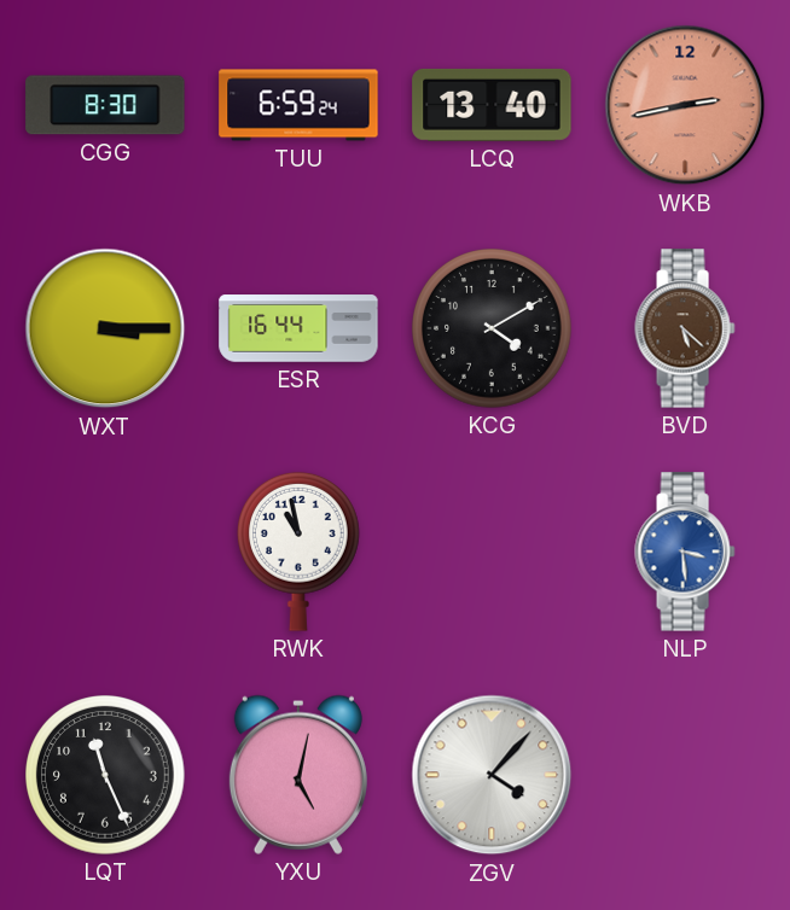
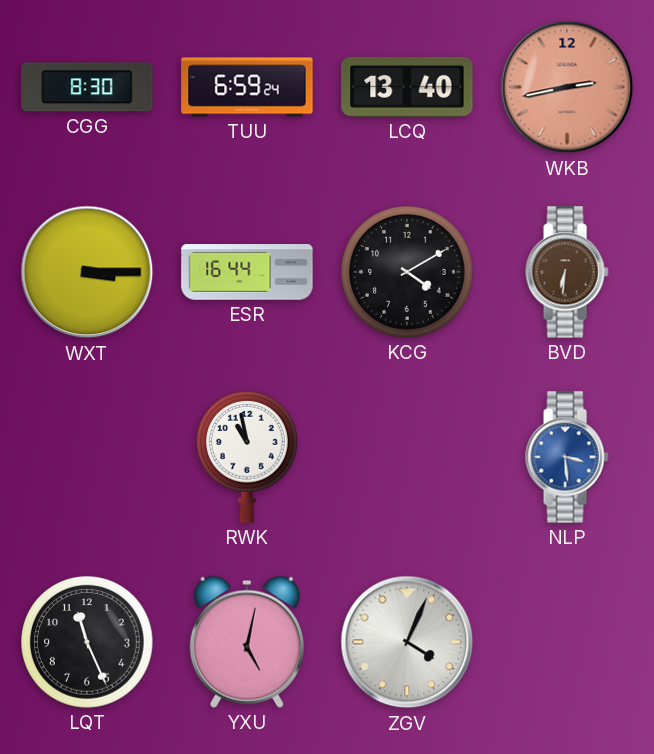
BVD: 5:22 -> 6:31
ZGV: 4:07 -> 4:04
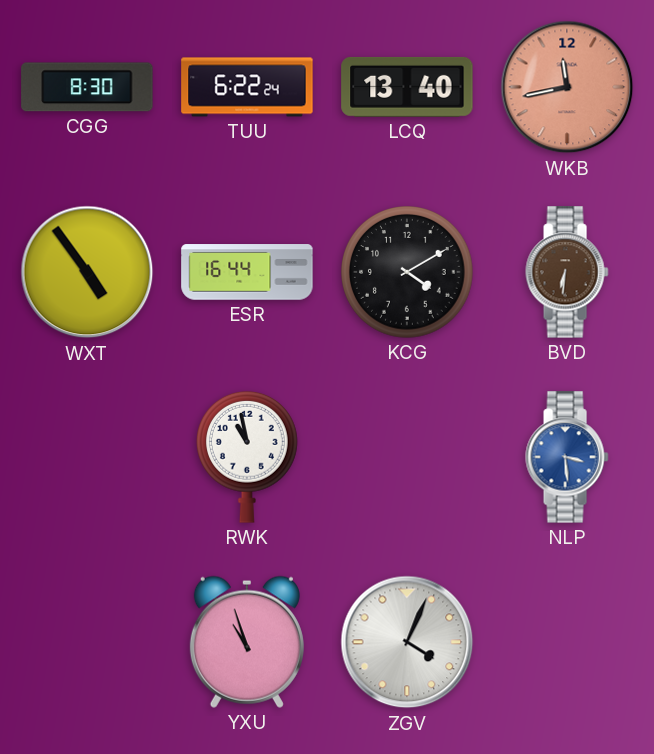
TUU: 6:59 -> 6:22
WKB: 2:43 -> 11:43
WXT: 3:15 -> 4:54
LQT: 11:26 -> none
YXU: 5:02 -> 10:57
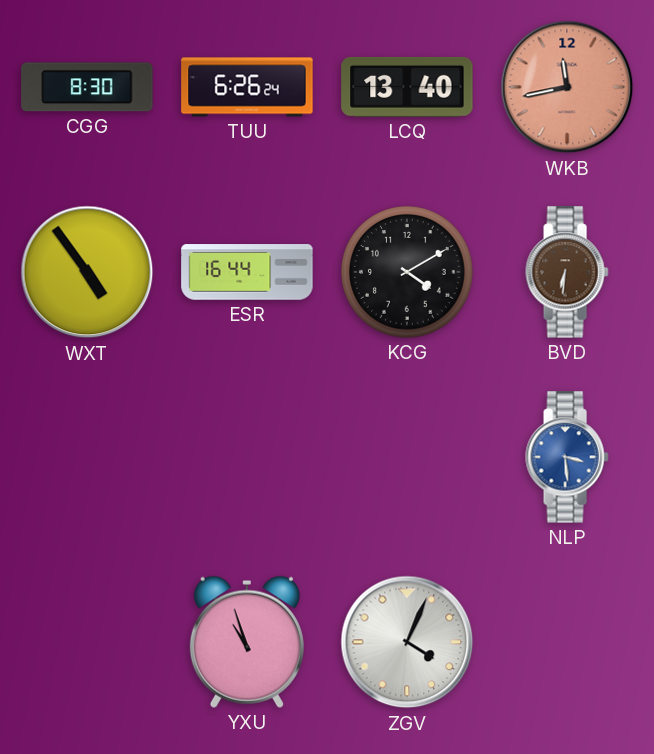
TUU: 6:22 -> 6:26
RWK: 10:58 -> none
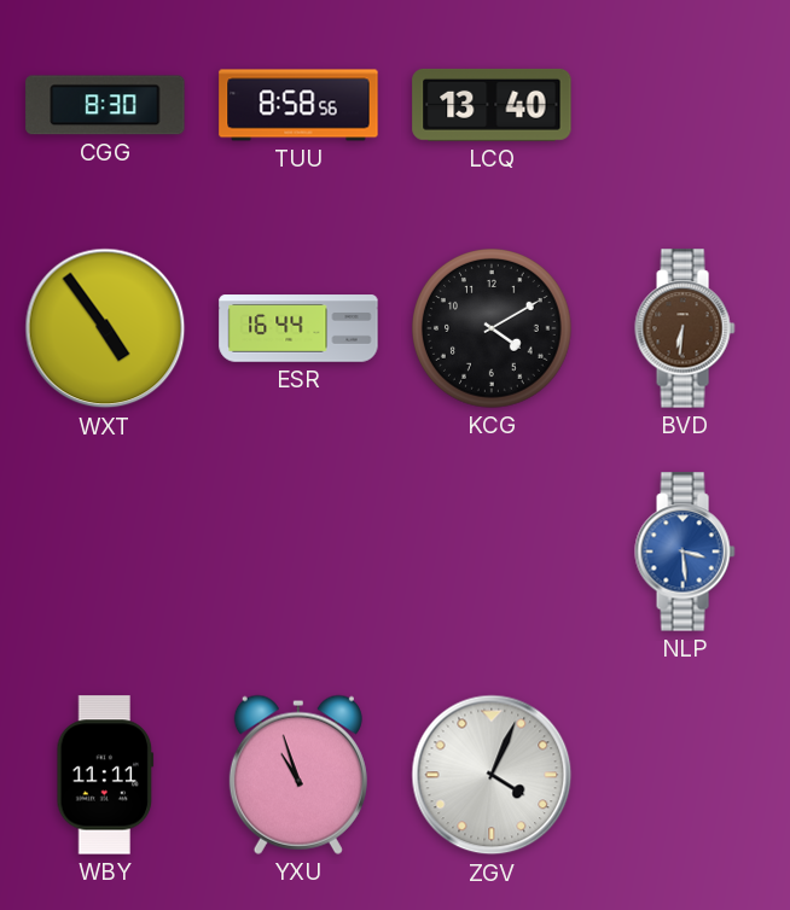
TUU: 6:26 -> 8:58
WKB: 11:43 -> none
WBY: none -> 11:11
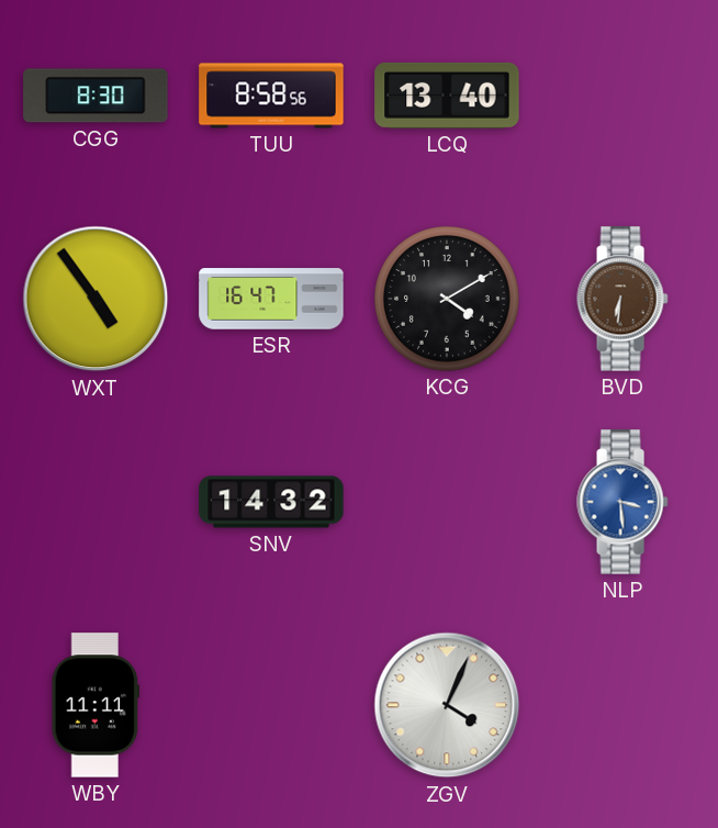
ESR: 16:44 -> 16:47
SNV: none -> 14:32
YXU: 10:57 -> none
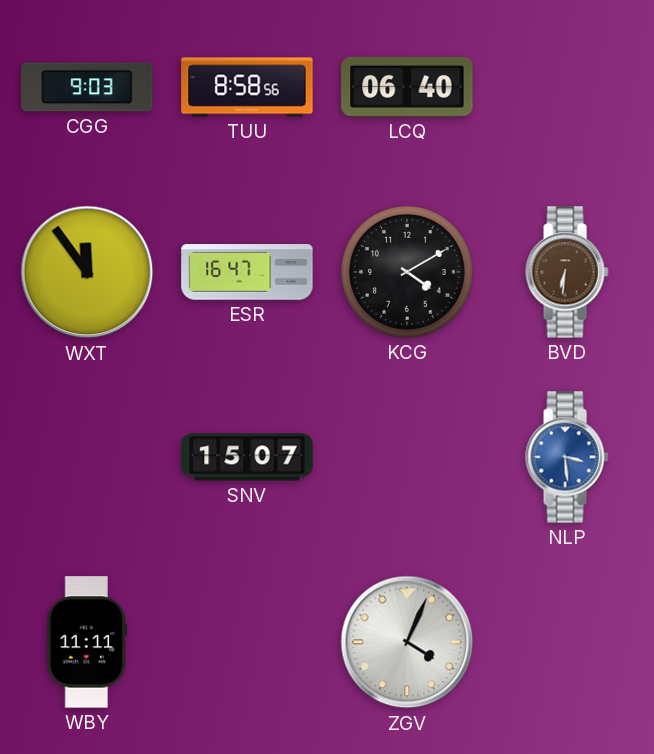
CGG: 8:30 -> 9:03
LCQ: 13:40 -> 06:40
WXT: 4:54 -> 11:54
SNV: 14:32 -> 15:07
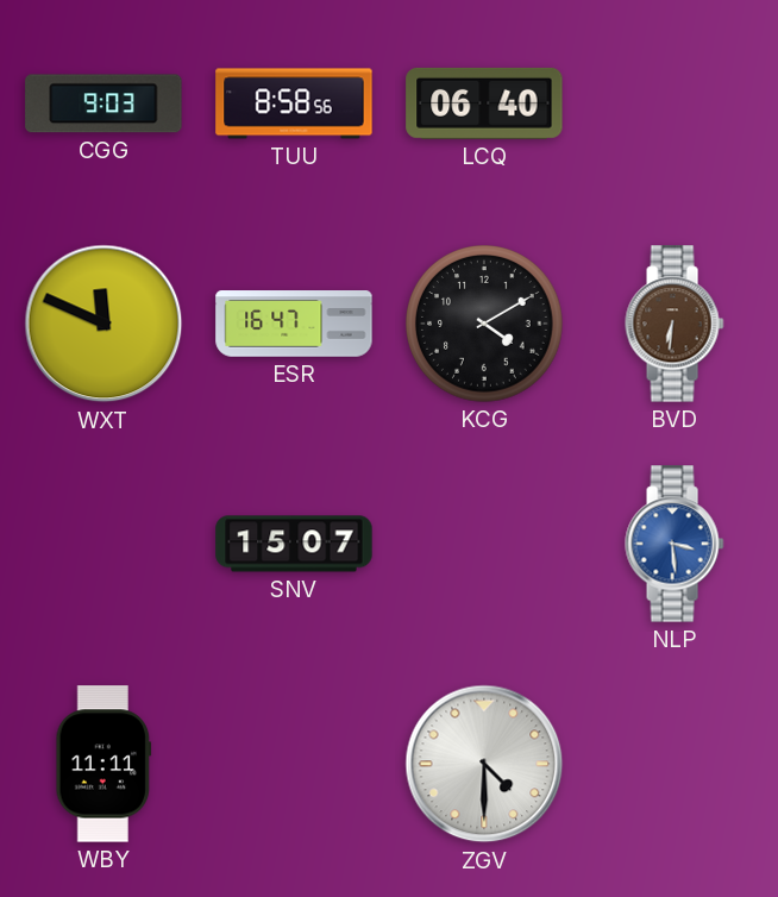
WXT: 11:54 -> 11:49
ZGV: 4:04 -> 4:30
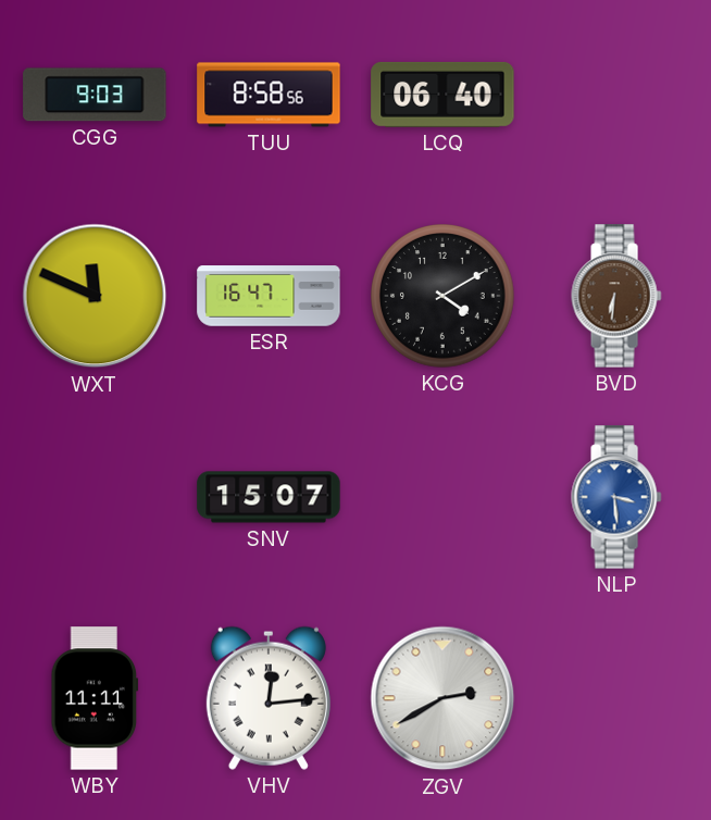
VHV: none -> 12:14
ZGV: 4:30 -> 2:40
